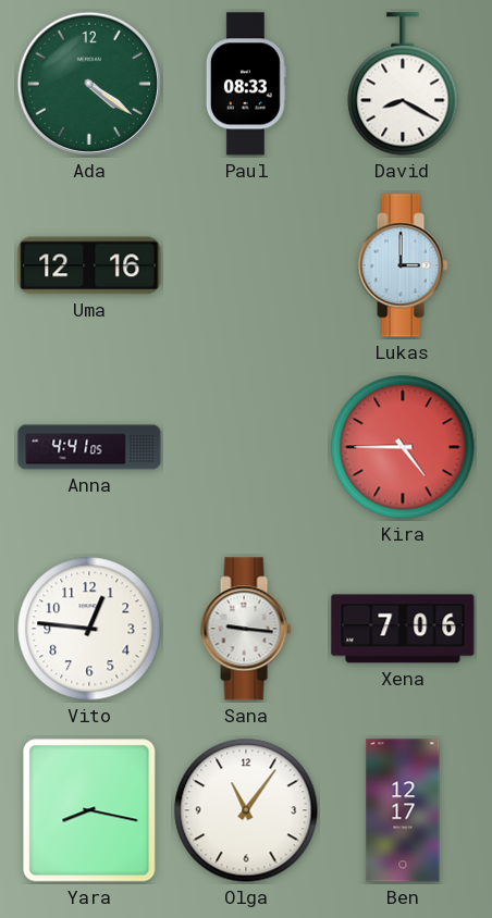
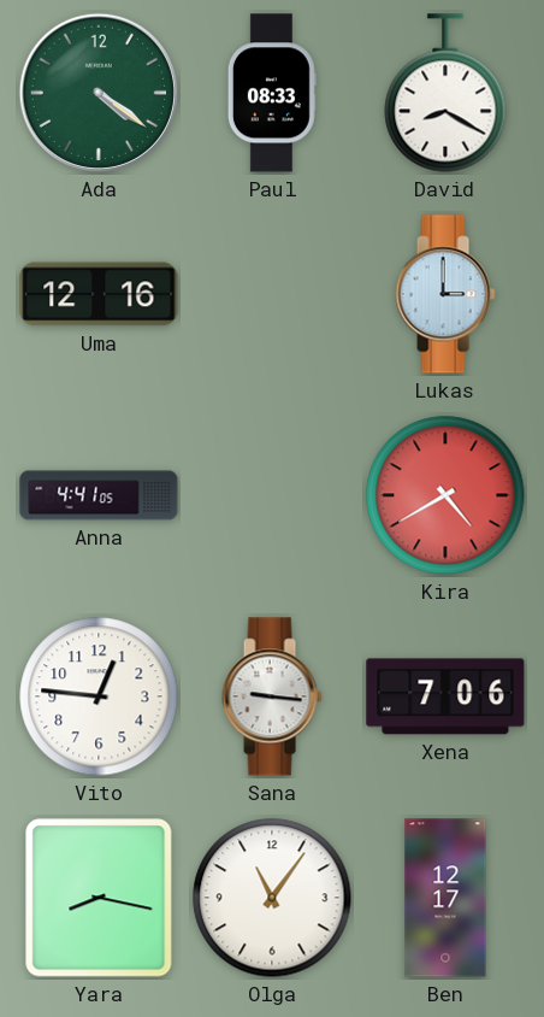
Kira: 4:45 -> 4:40
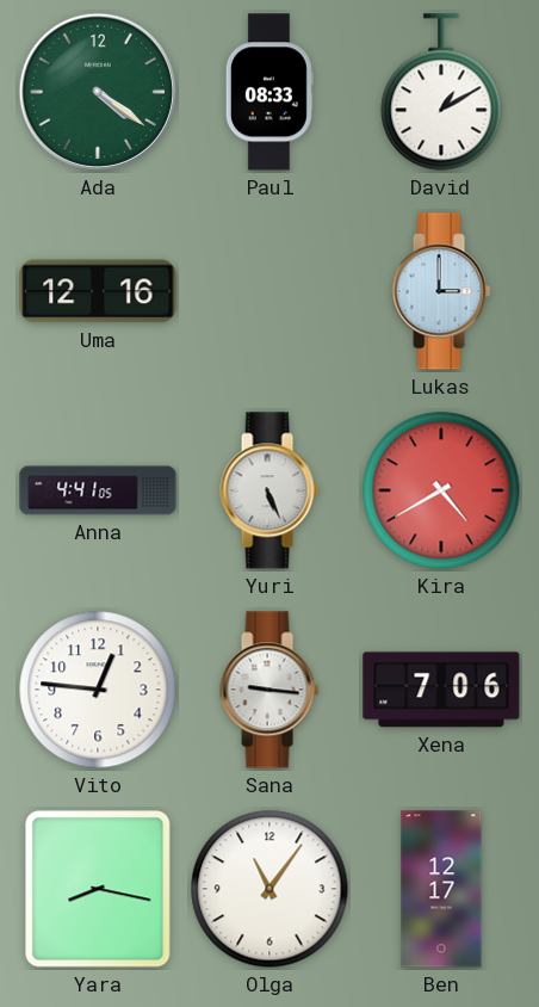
David: 8:20 -> 1:10
Yuri: none -> 5:26
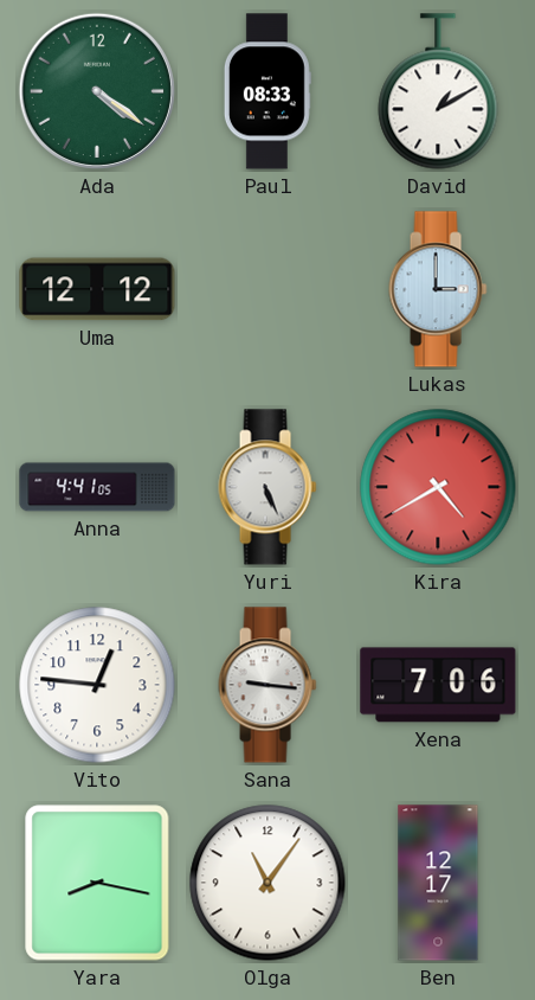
Uma: 12:16 -> 12:12
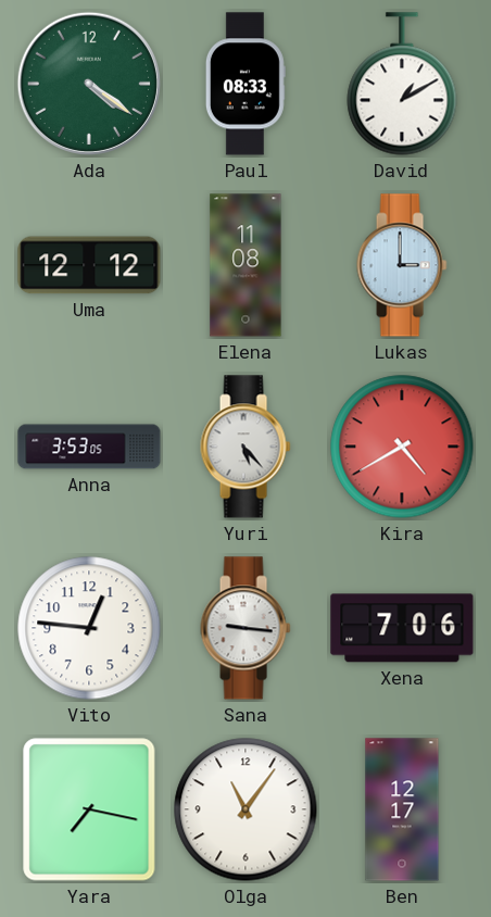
Elena: none -> 11:08
Anna: 4:41 -> 3:53
Yuri: 5:26 -> 5:23
Yara: 8:17 -> 7:17
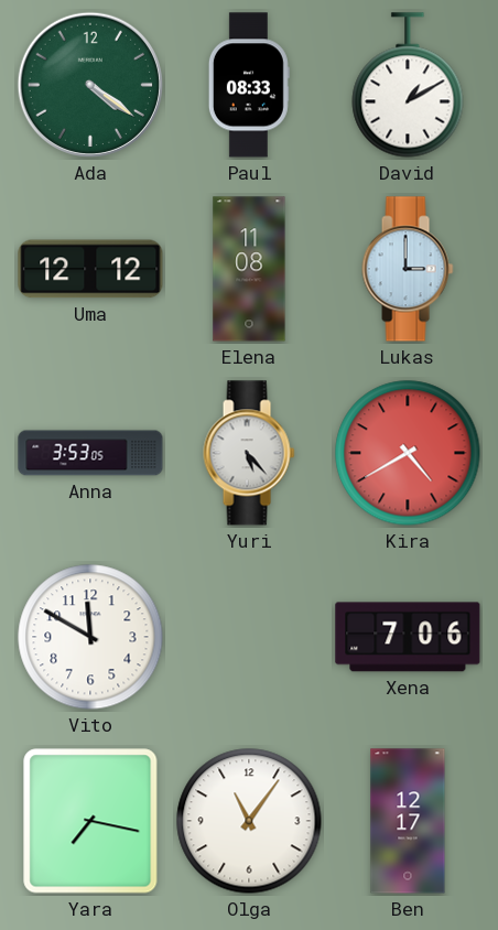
Vito: 12:46 -> 11:50
Sana: 9:16 -> none
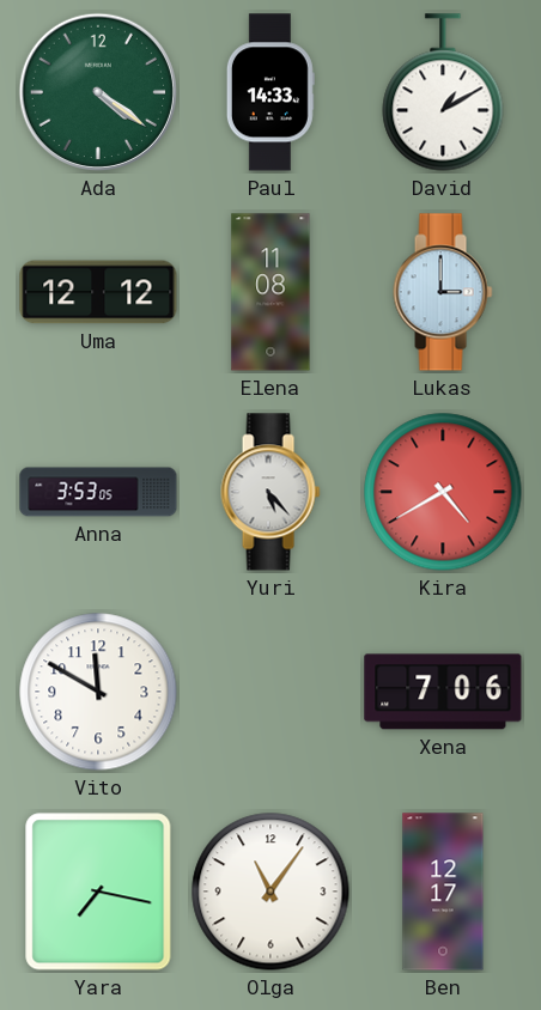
Paul: 08:33 -> 14:33
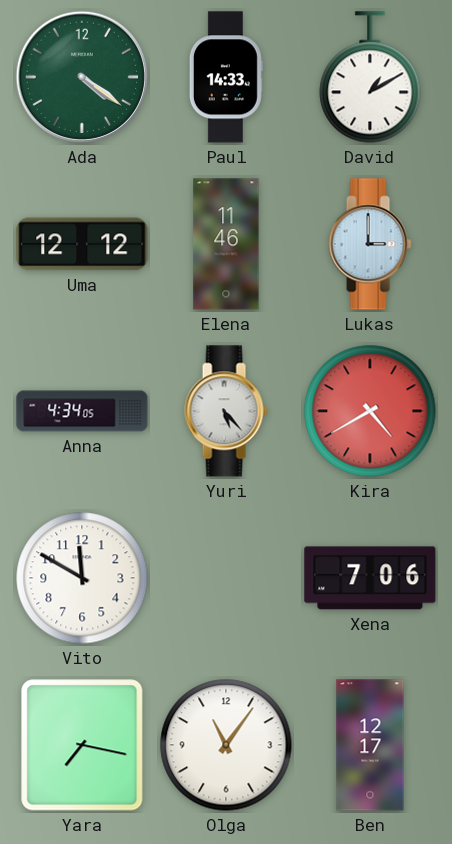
Elena: 11:08 -> 11:46
Anna: 3:53 -> 4:34
